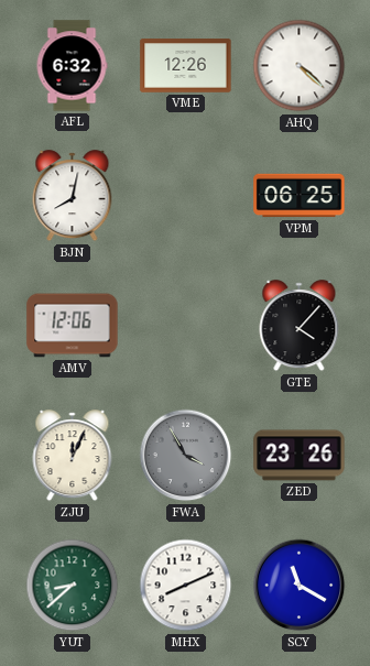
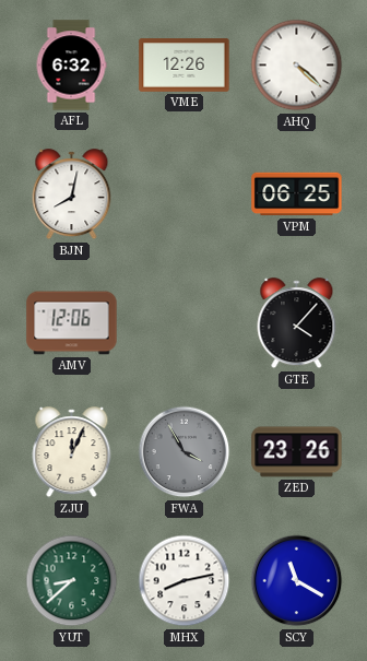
MHX: 8:11 -> 8:13
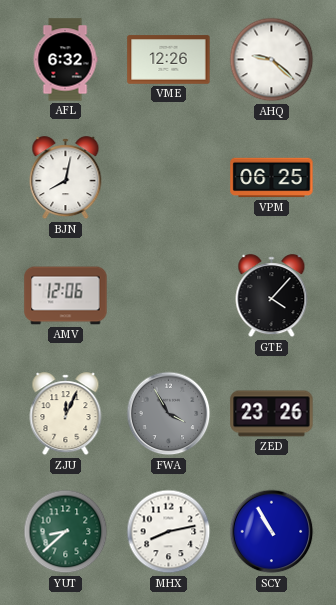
AHQ: 4:22 -> 9:22
SCY: 11:20 -> 10:55
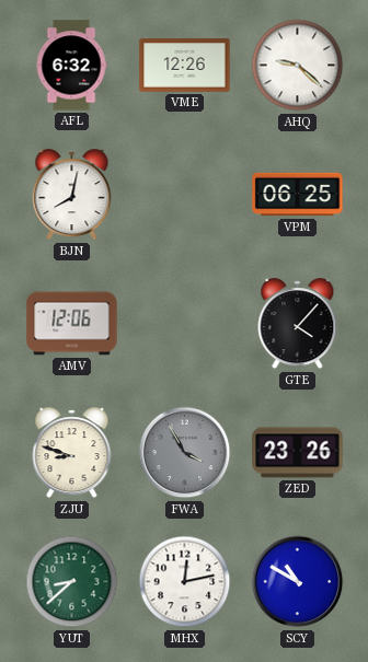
ZJU: 12:04 -> 8:48
MHX: 8:13 -> 12:13
SCY: 10:55 -> 10:50
